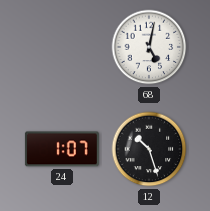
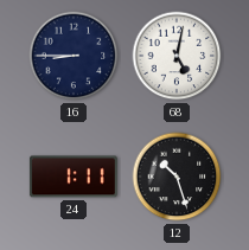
16: none -> 8:45
24: 1:07 -> 1:11
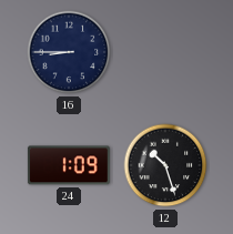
68: 5:02 -> none
24: 1:11 -> 1:09
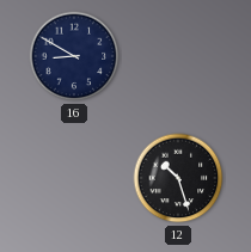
16: 8:45 -> 8:50
24: 1:09 -> none
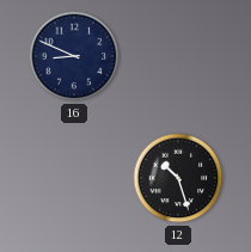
16: 8:50 -> 8:49
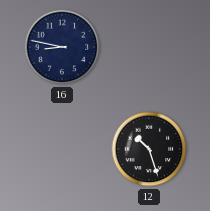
16: 8:49 -> 8:47
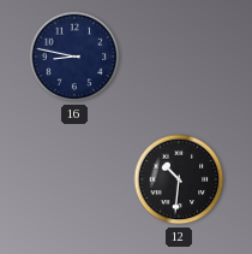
12: 10:27 -> 10:31
